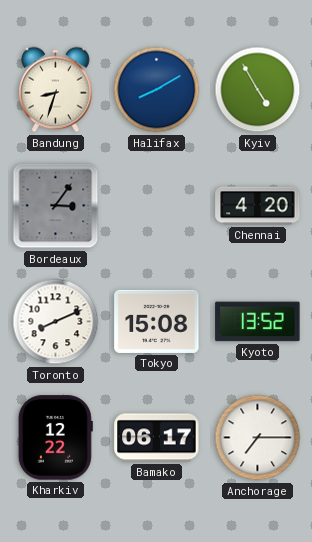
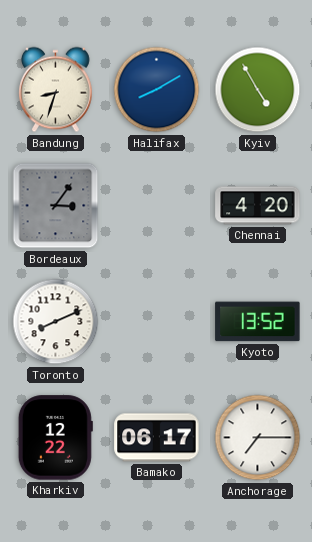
Tokyo: 15:08 -> none
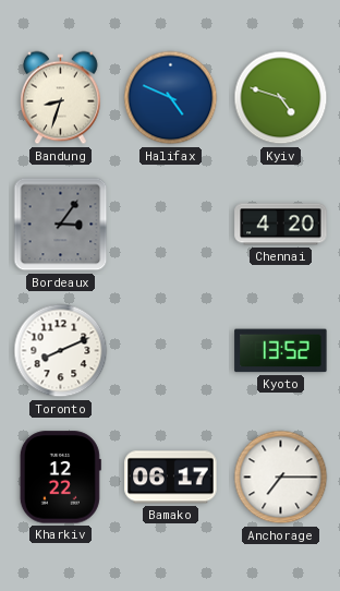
Halifax: 8:10 -> 4:49
Kyiv: 4:55 -> 4:48
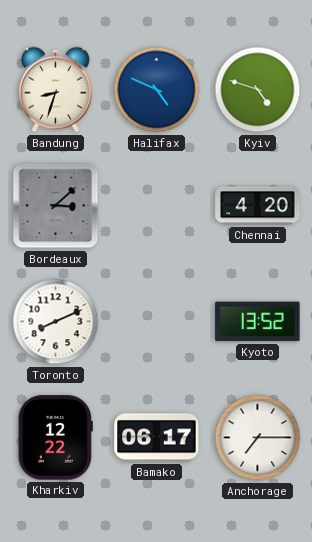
Bordeaux: 3:06 -> 3:08
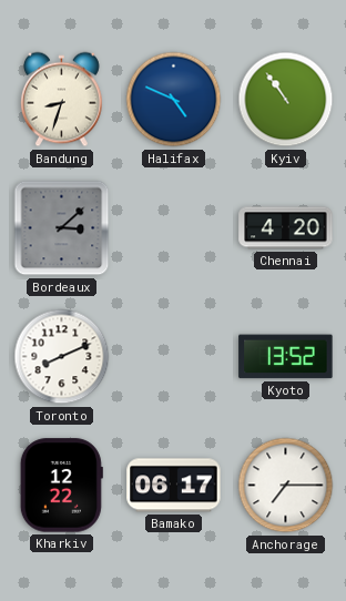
Kyiv: 4:48 -> 10:54
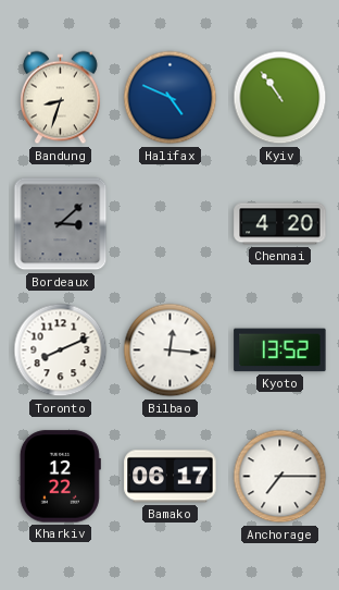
Bilbao: none -> 12:16
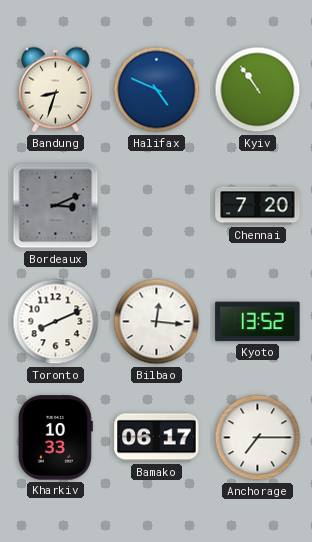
Bordeaux: 3:08 -> 3:11
Chennai: 4:20 -> 7:20
Kharkiv: 12:22 -> 10:33
